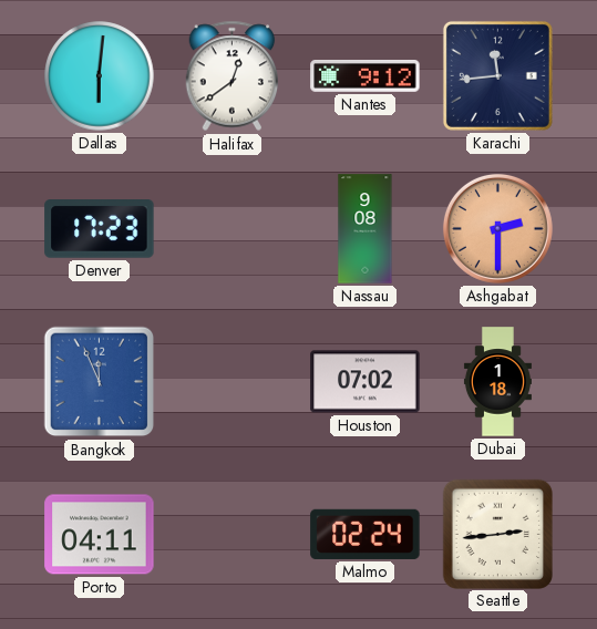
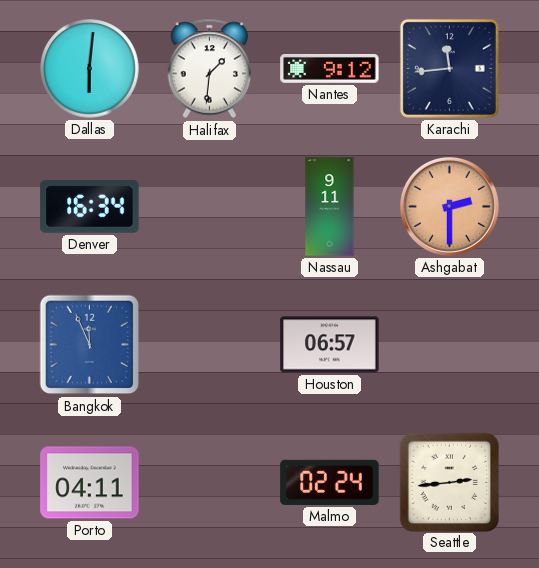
Halifax: 12:39 -> 1:31
Denver: 17:23 -> 16:34
Nassau: 9:08 -> 9:11
Houston: 07:02 -> 06:57
Dubai: 1:18 -> none
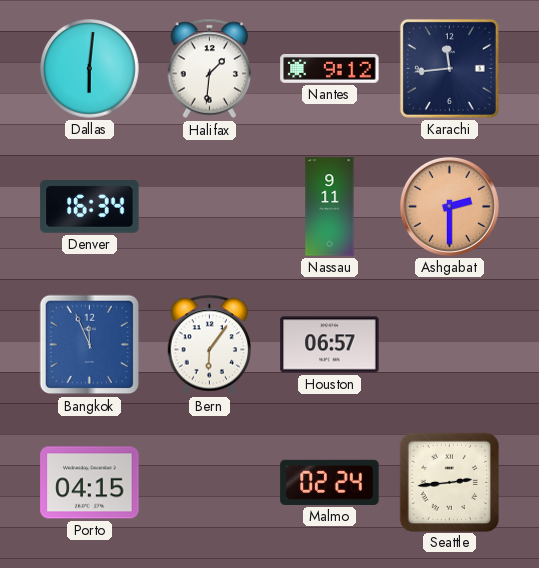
Bern: none -> 6:06
Porto: 04:11 -> 04:15
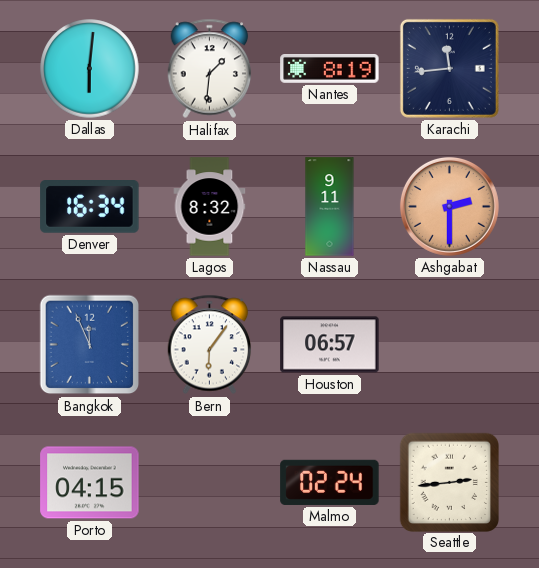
Nantes: 9:12 -> 8:19
Lagos: none -> 8:32
